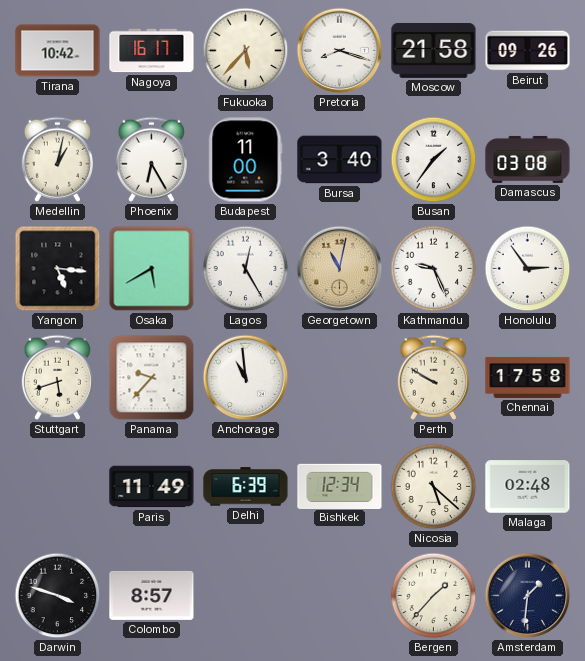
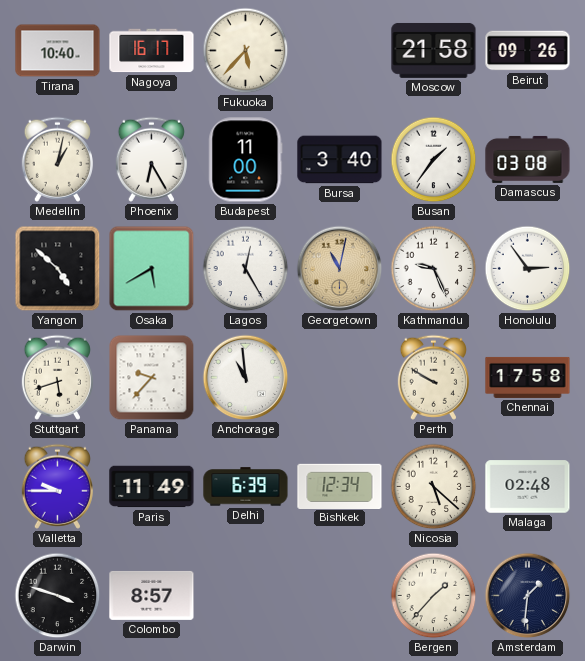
Tirana: 10:42 -> 10:40
Pretoria: 8:18 -> none
Yangon: 5:16 -> 4:52
Valletta: none -> 9:45
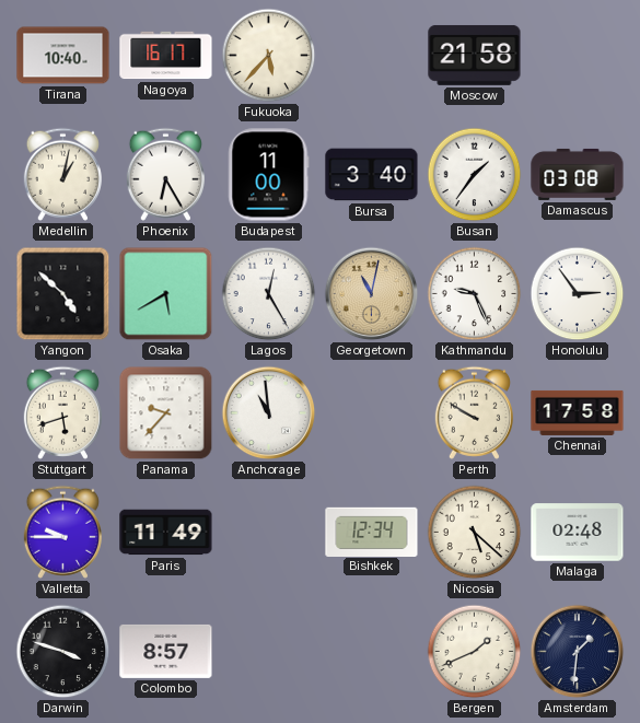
Beirut: 09:26 -> none
Delhi: 6:39 -> none
Bergen: 1:37 -> 1:41
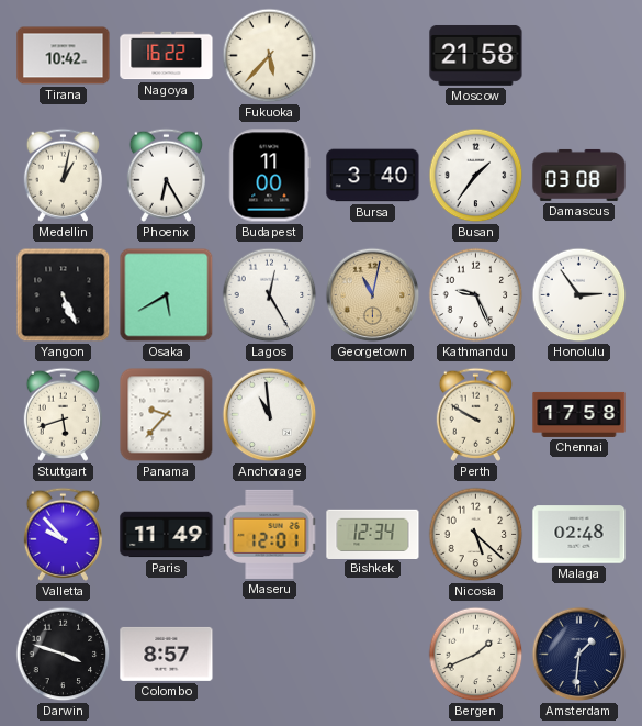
Tirana: 10:40 -> 10:42
Nagoya: 16:17 -> 16:22
Yangon: 4:52 -> 5:26
Valletta: 9:45 -> 9:53
Maseru: none -> 12:01
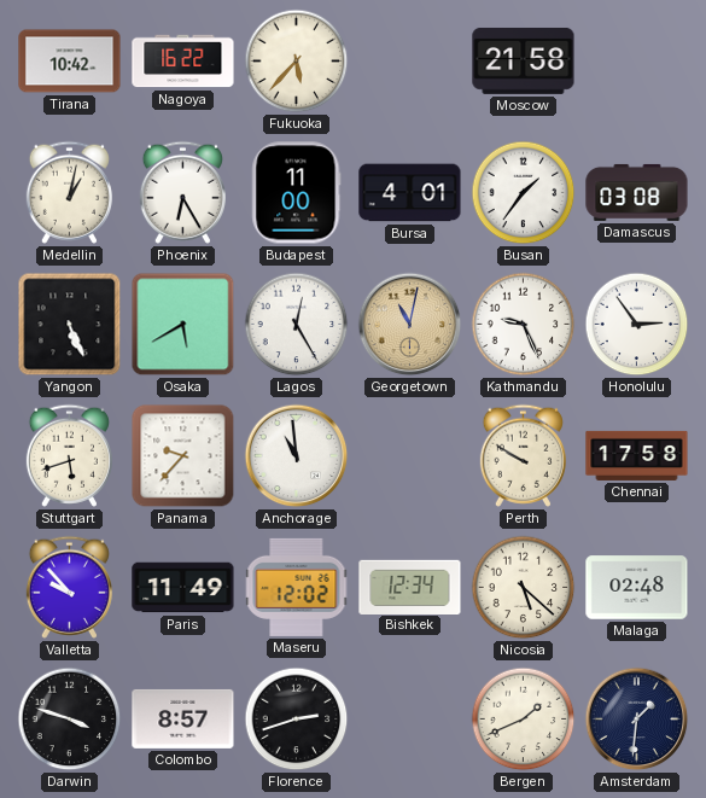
Bursa: 3:40 -> 4:01
Maseru: 12:01 -> 12:02
Florence: none -> 2:42
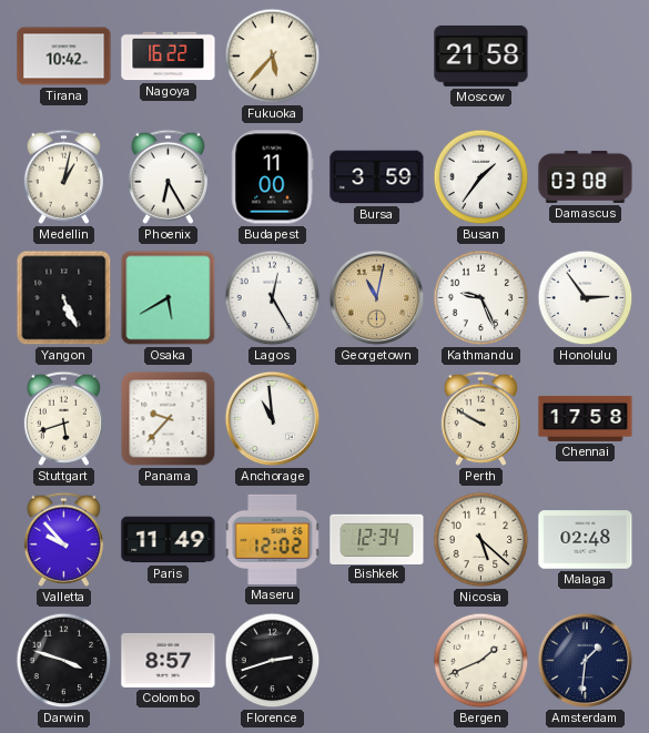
Bursa: 4:01 -> 3:59
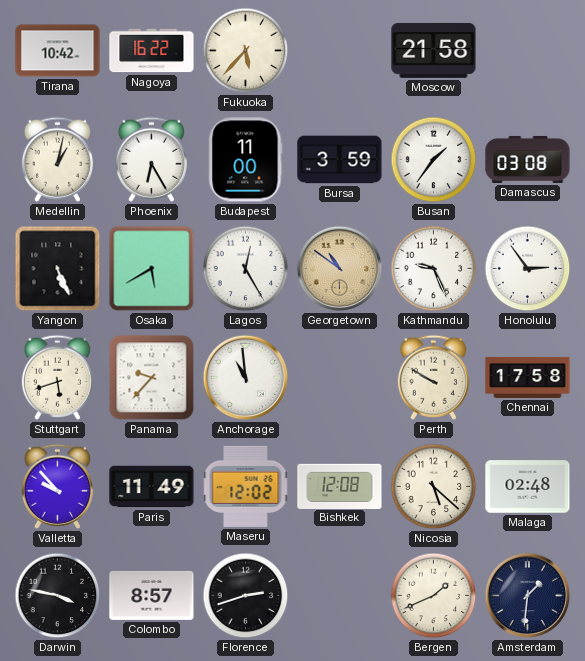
Georgetown: 11:02 -> 10:51
Bishkek: 12:34 -> 12:08
Darwin: 3:48 -> 3:47
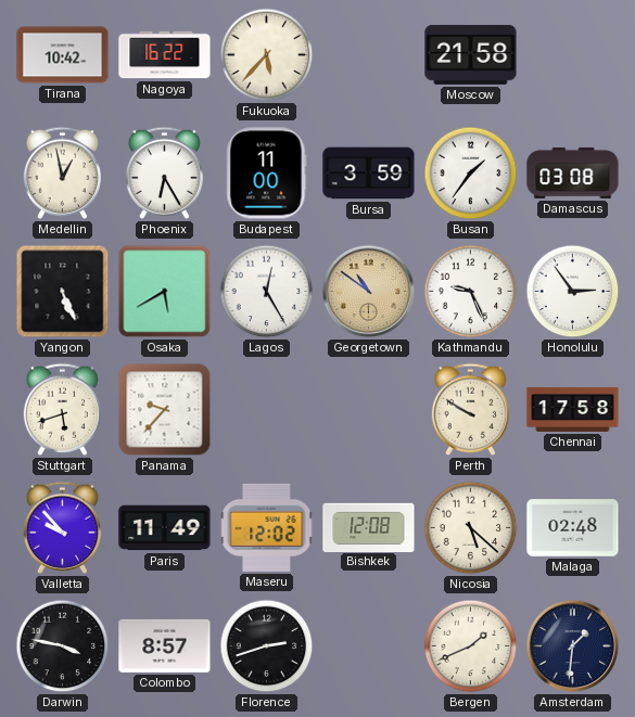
Medellin: 1:02 -> 12:58
Anchorage: 10:59 -> none
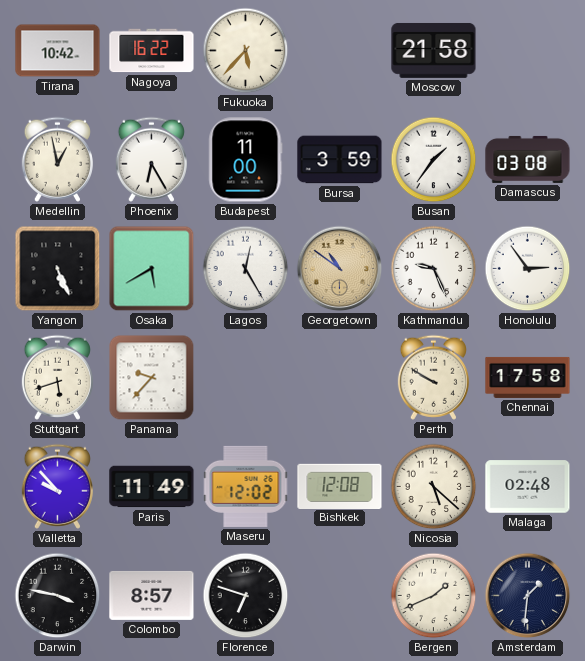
Florence: 2:42 -> 6:48
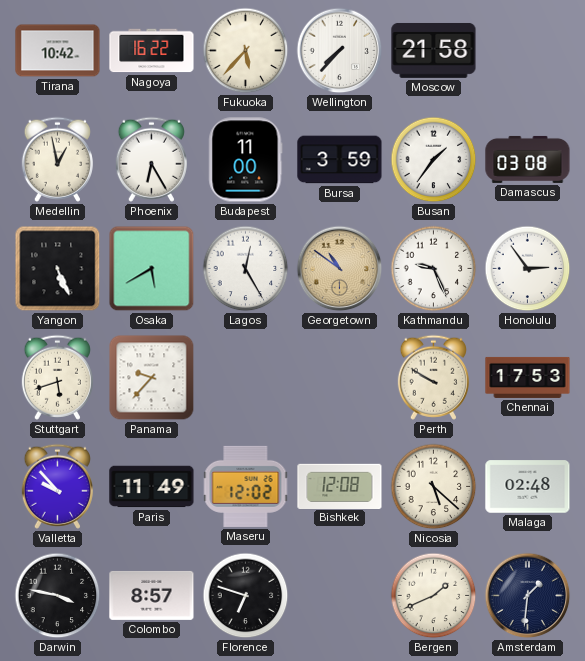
Wellington: none -> 7:37
Chennai: 17:58 -> 17:53
